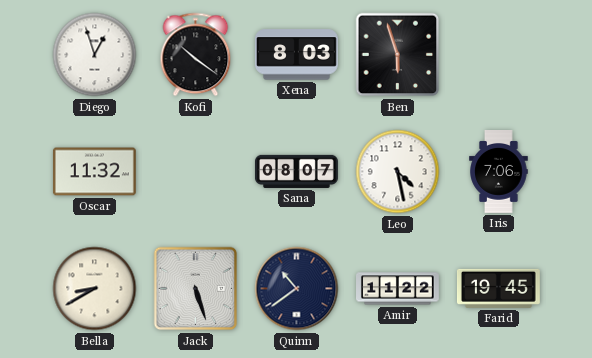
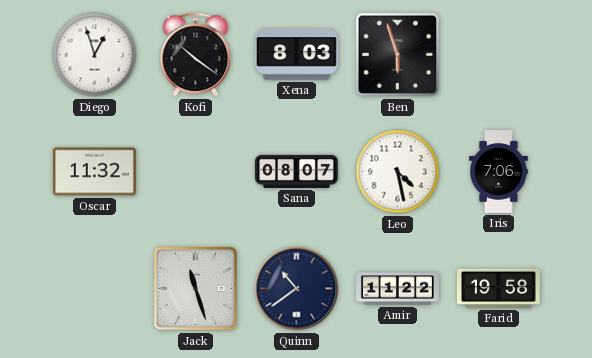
Bella: 8:40 -> none
Jack: 5:27 -> 11:27
Farid: 19:45 -> 19:58
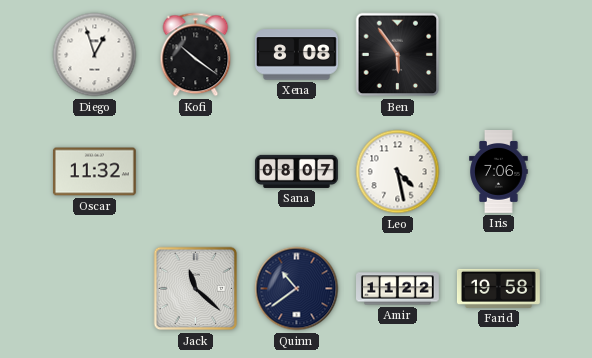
Xena: 8:03 -> 8:08
Ben: 5:57 -> 5:54
Jack: 11:27 -> 11:22
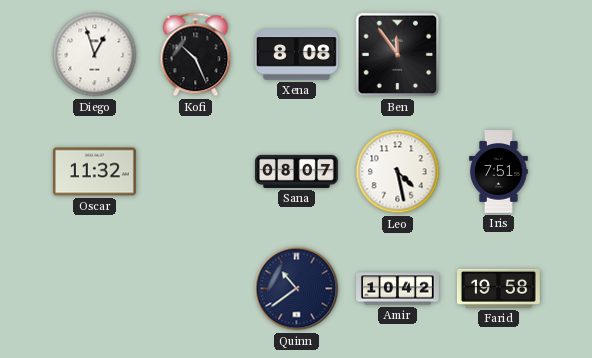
Kofi: 10:21 -> 10:26
Ben: 5:54 -> 11:54
Iris: 7:06 -> 7:51
Jack: 11:22 -> none
Amir: 11:22 -> 10:42
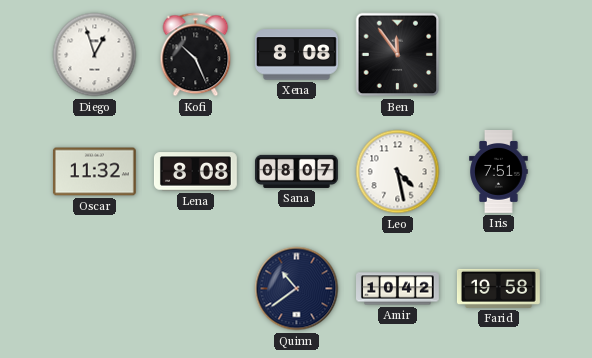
Lena: none -> 8:08
